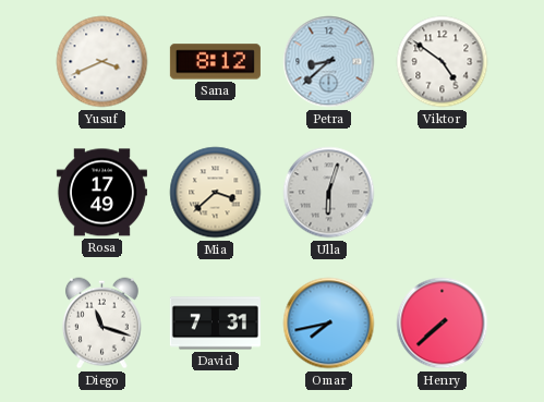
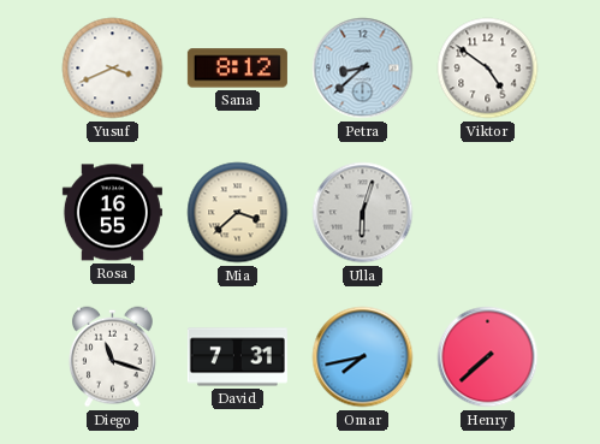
Rosa: 17:49 -> 16:55
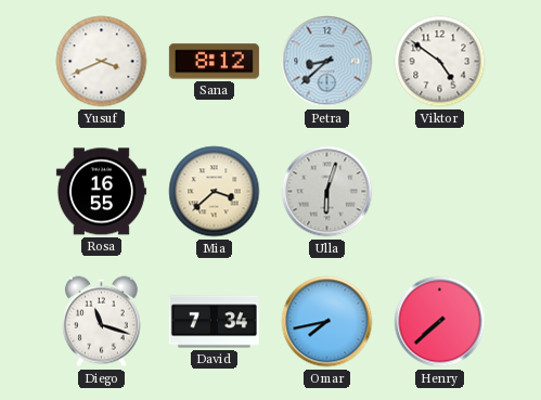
David: 7:31 -> 7:34
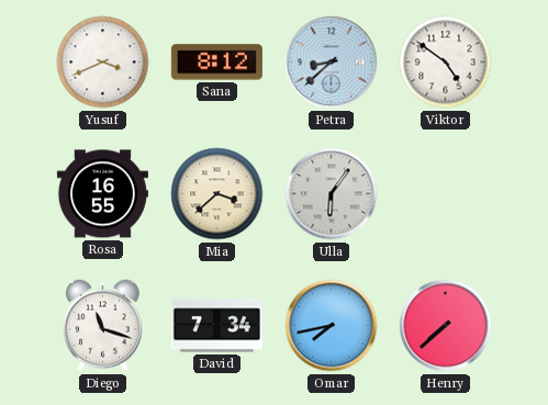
Ulla: 6:03 -> 6:06
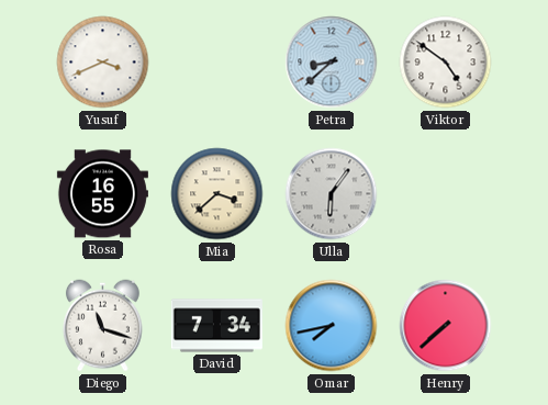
Sana: 8:12 -> none
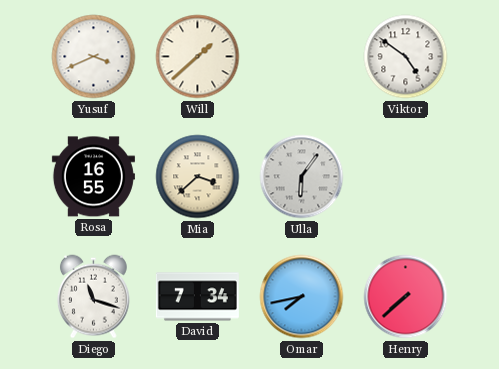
Will: none -> 1:38
Petra: 8:38 -> none
